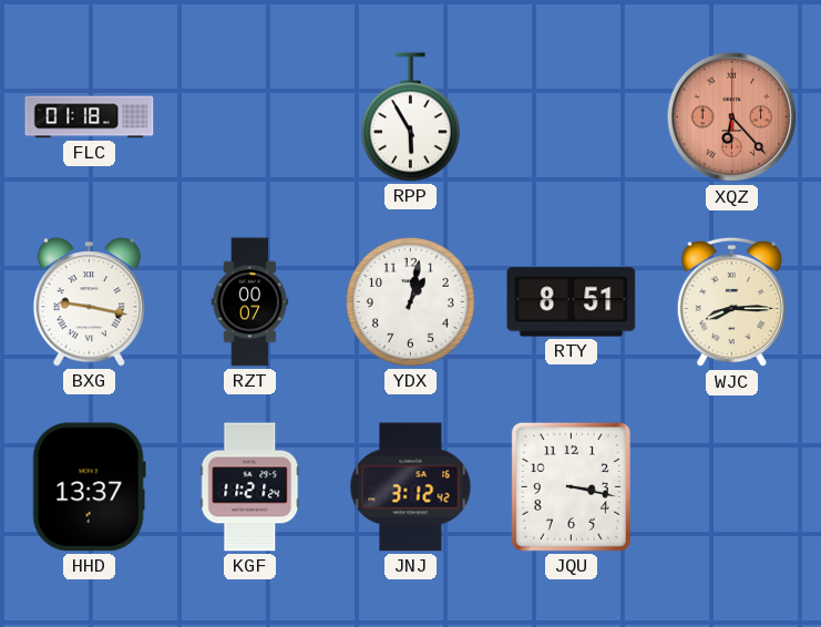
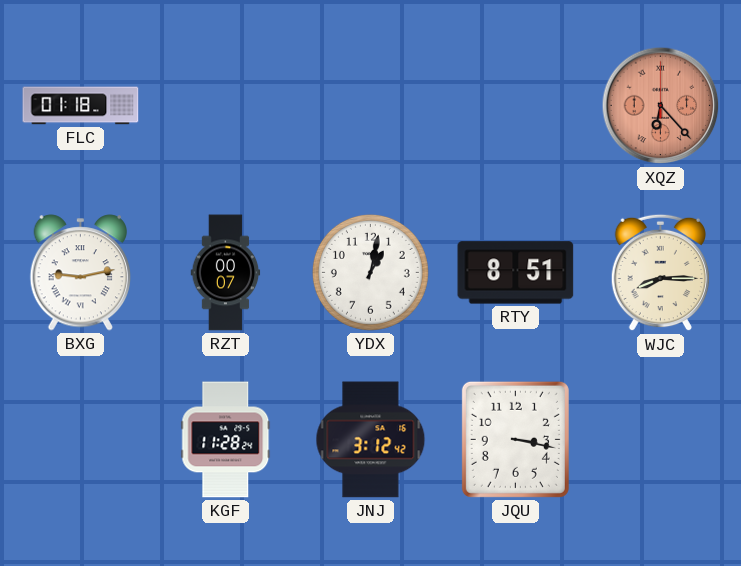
RPP: 5:55 -> none
BXG: 9:17 -> 9:13
HHD: 13:37 -> none
KGF: 11:21 -> 11:28
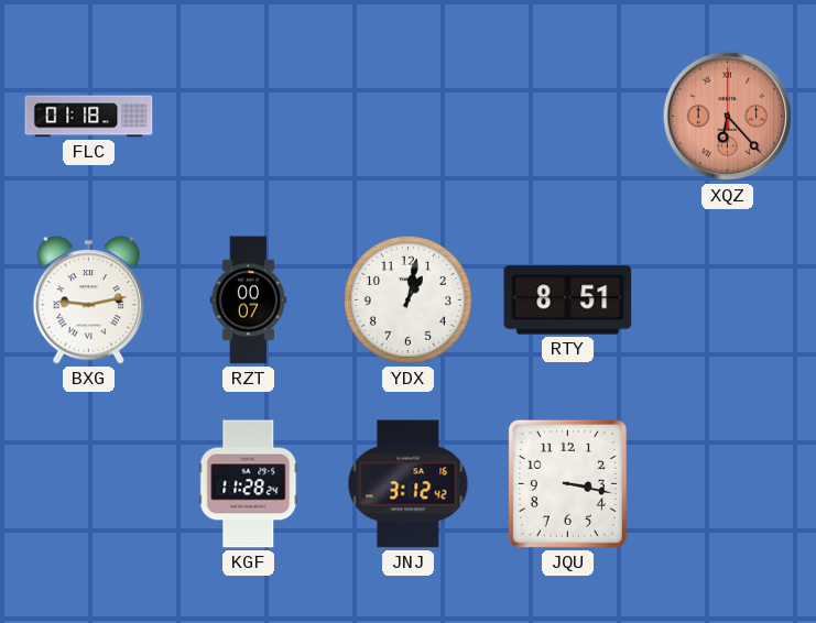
WJC: 8:15 -> none
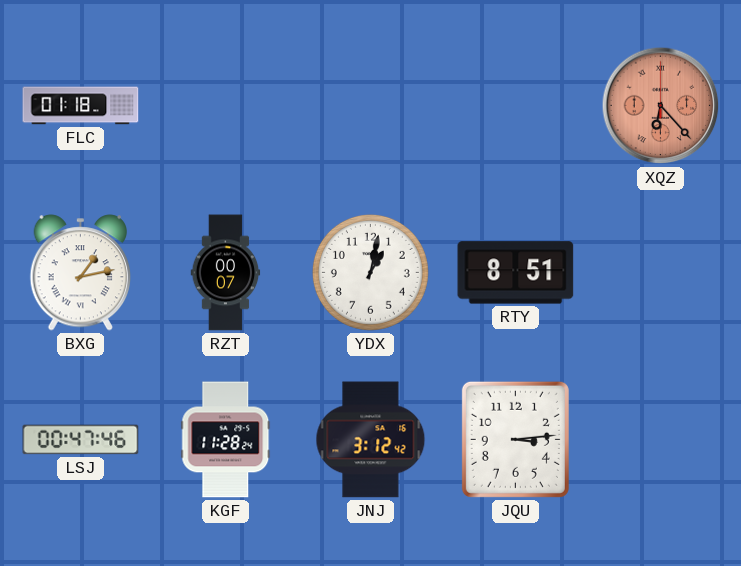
BXG: 9:13 -> 1:13
LSJ: none -> 00:47
JQU: 3:17 -> 3:14
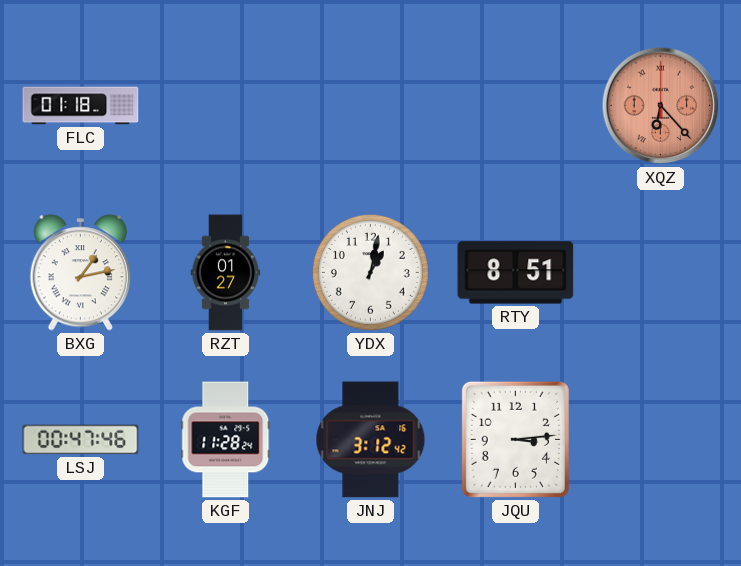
RZT: 00:07 -> 01:27
